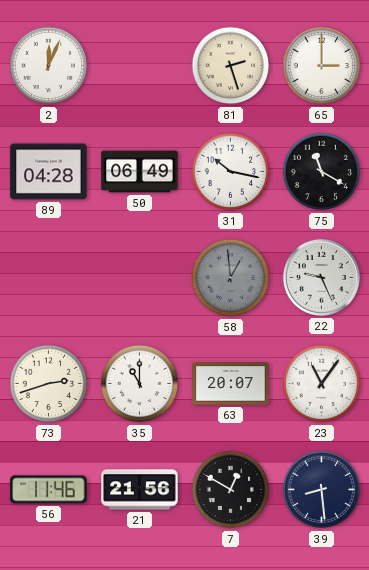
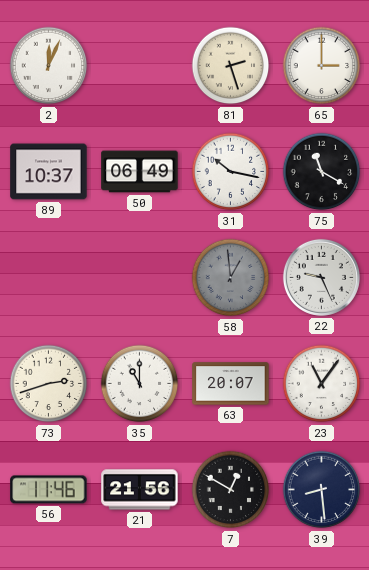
89: 04:28 -> 10:37
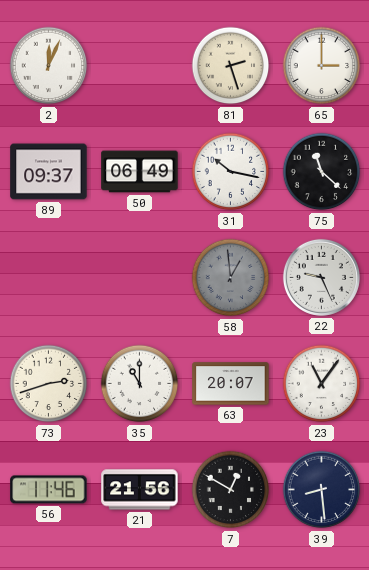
89: 10:37 -> 09:37
75: 11:20 -> 11:22
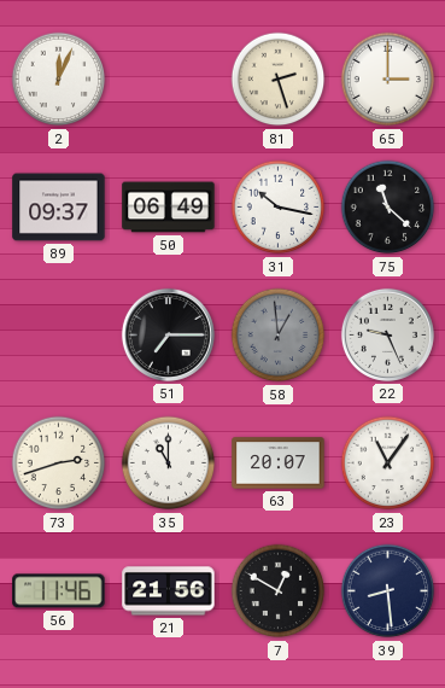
51: none -> 7:15
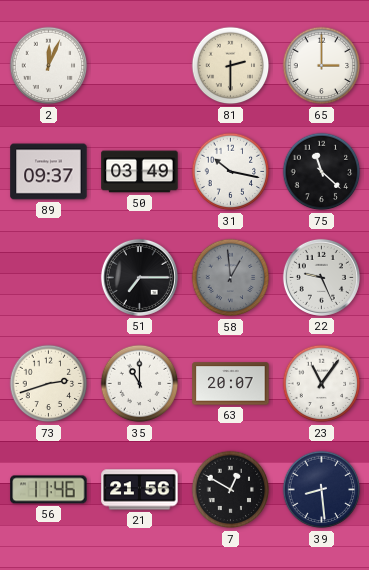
81: 2:27 -> 2:30
50: 06:49 -> 03:49
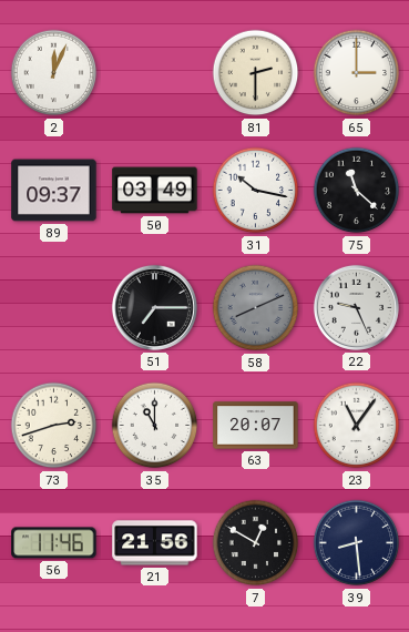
58: 12:59 -> 8:11
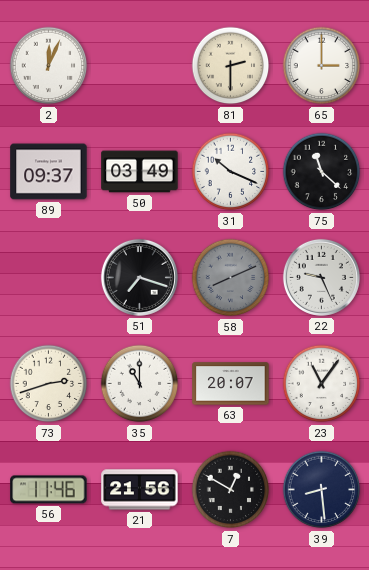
31: 10:17 -> 10:19
51: 7:15 -> 7:18
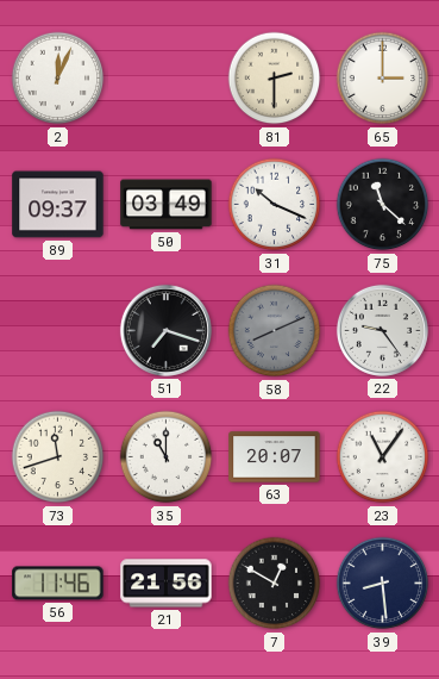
22: 9:26 -> 9:24
73: 2:42 -> 11:42
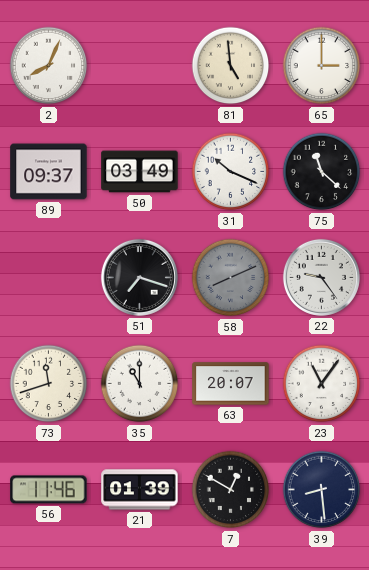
2: 12:04 -> 8:04
81: 2:30 -> 4:59
21: 21:56 -> 01:39
